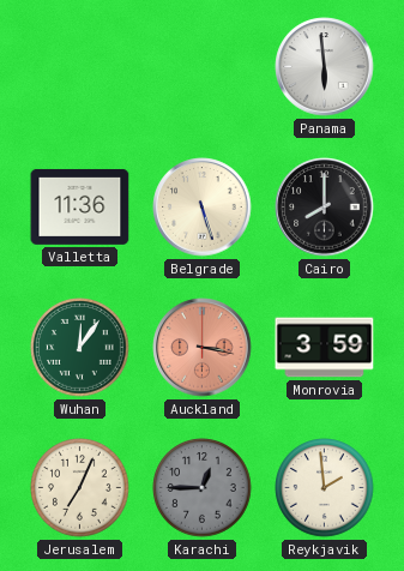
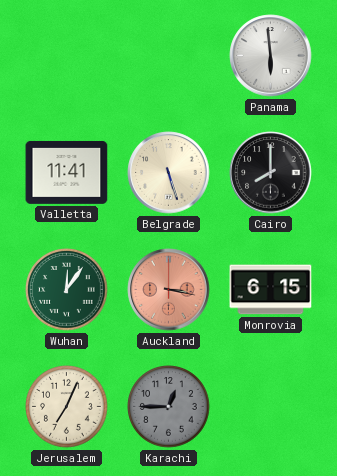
Valletta: 11:36 -> 11:41
Monrovia: 3:59 -> 6:15
Reykjavik: 1:59 -> none
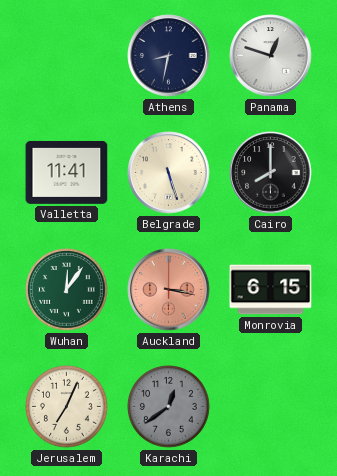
Athens: none -> 8:32
Panama: 5:59 -> 12:48
Karachi: 12:45 -> 12:39
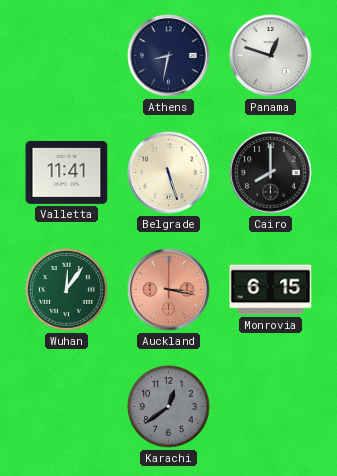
Jerusalem: 7:04 -> none
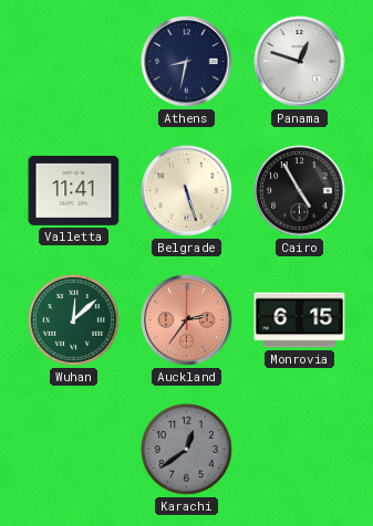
Cairo: 8:00 -> 4:55
Wuhan: 12:06 -> 12:08
Auckland: 3:17 -> 2:36
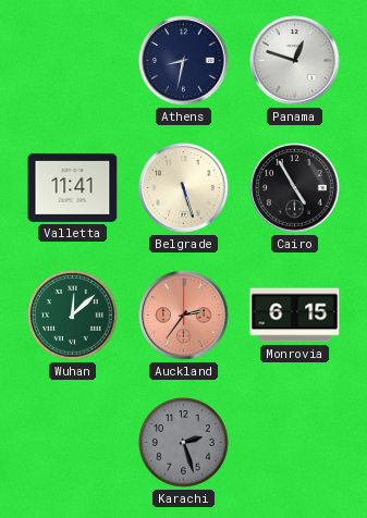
Karachi: 12:39 -> 2:27
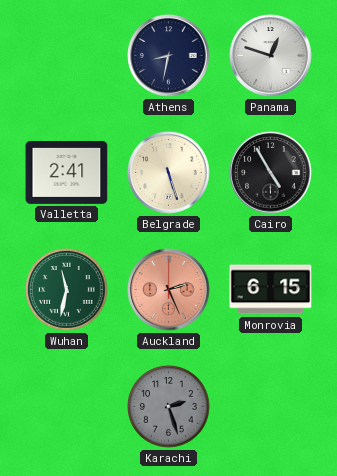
Valletta: 11:41 -> 2:41
Wuhan: 12:08 -> 11:32
Auckland: 2:36 -> 2:26
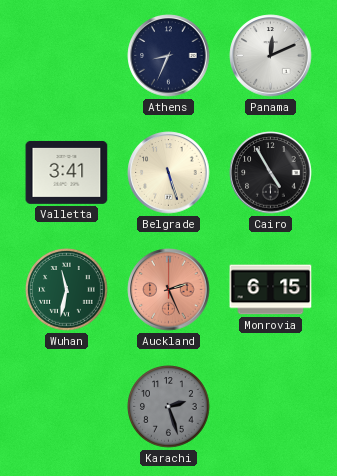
Athens: 8:32 -> 8:34
Panama: 12:48 -> 12:11
Valletta: 2:41 -> 3:41
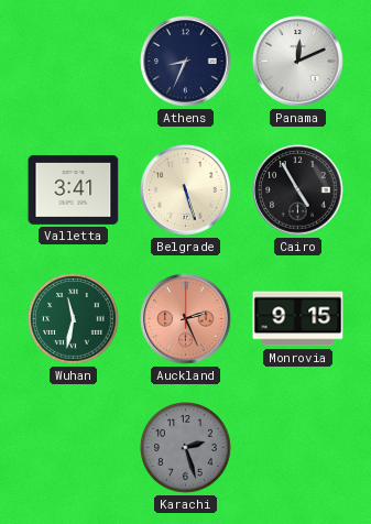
Monrovia: 6:15 -> 9:15
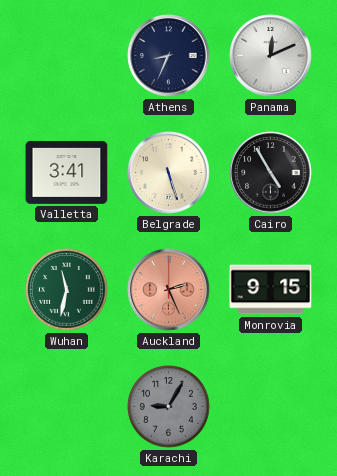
Karachi: 2:27 -> 9:05
